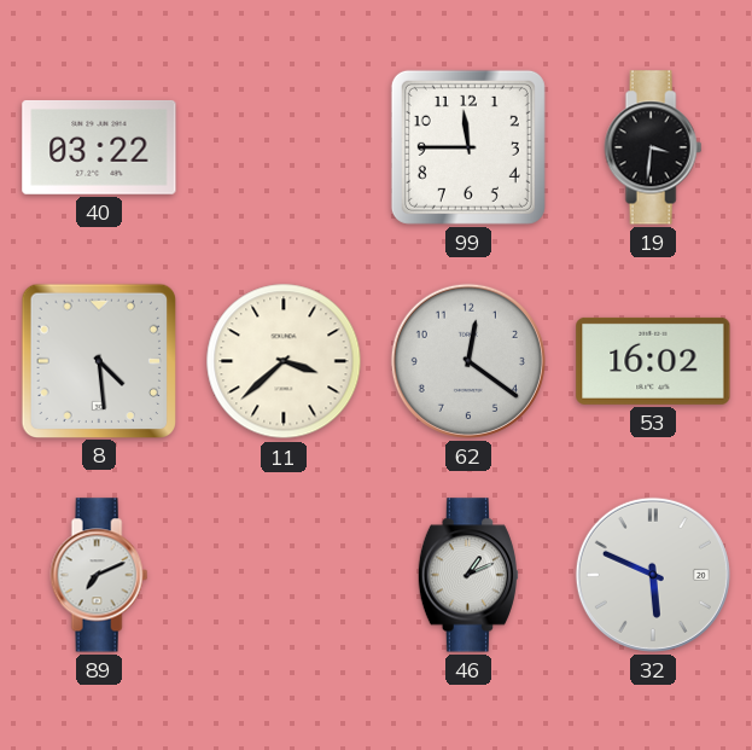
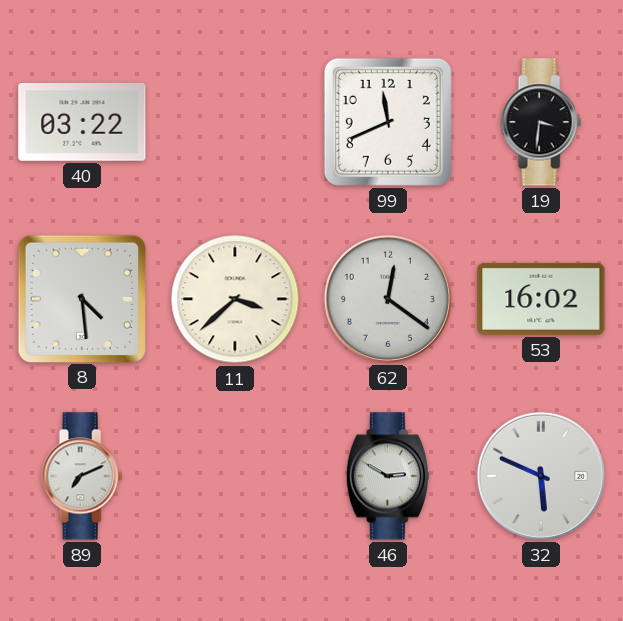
99: 11:45 -> 11:41
46: 1:11 -> 2:50
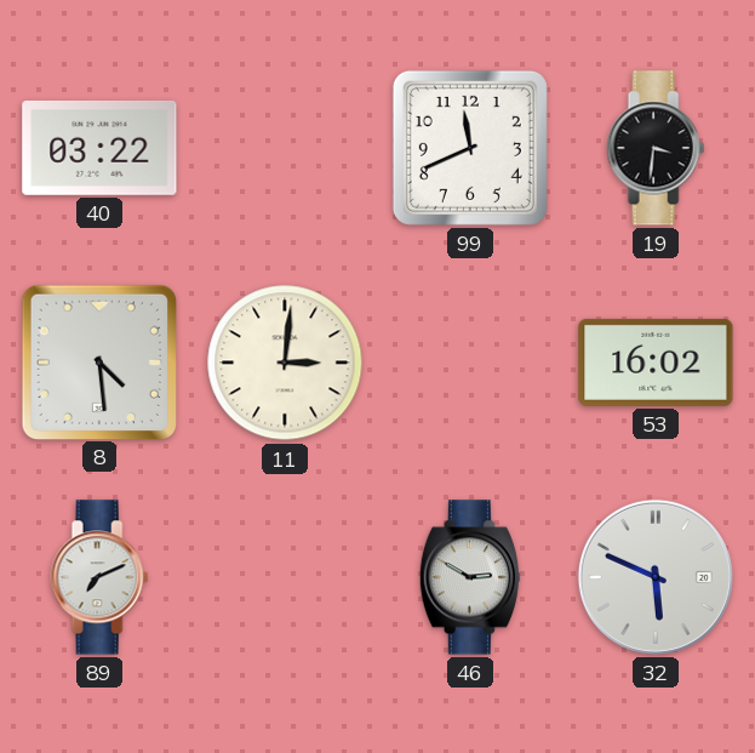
11: 3:38 -> 3:01
62: 12:21 -> none
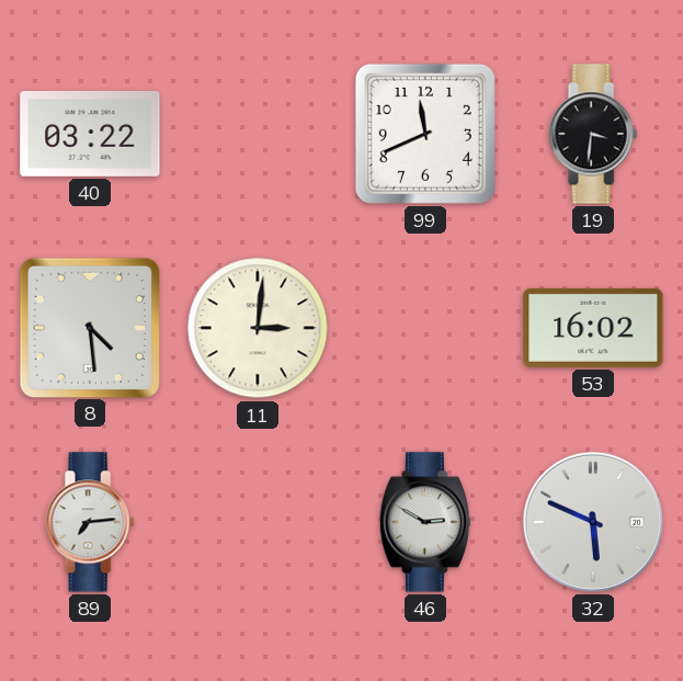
89: 7:11 -> 7:14
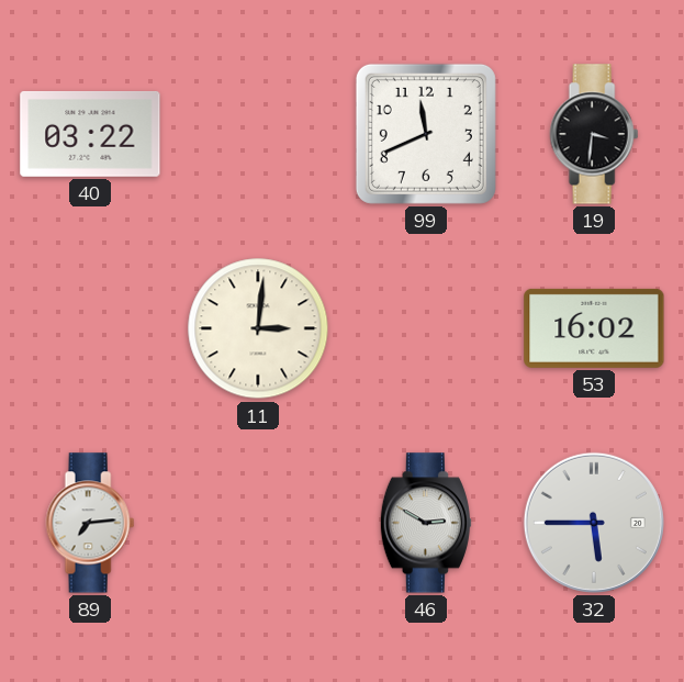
8: 4:29 -> none
32: 5:49 -> 5:45
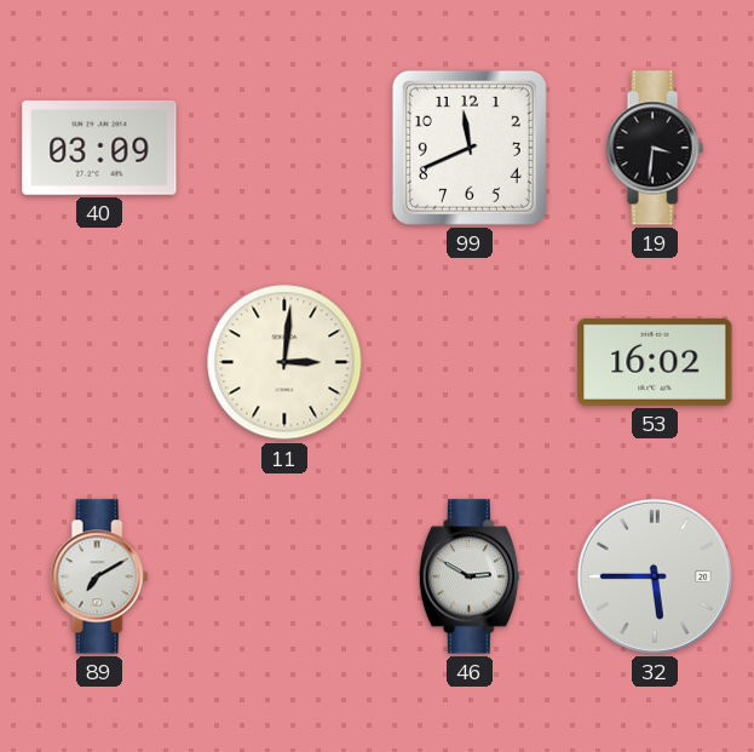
40: 03:22 -> 03:09
89: 7:14 -> 7:10
